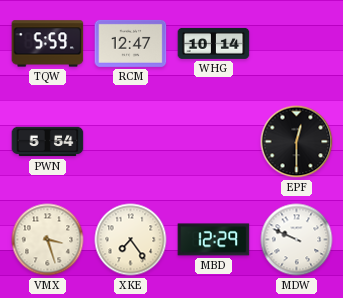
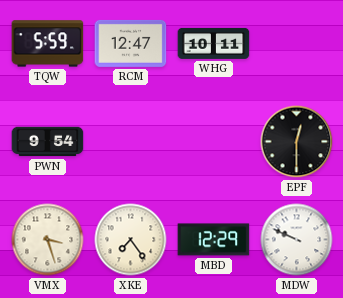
WHG: 10:14 -> 10:11
PWN: 5:54 -> 9:54
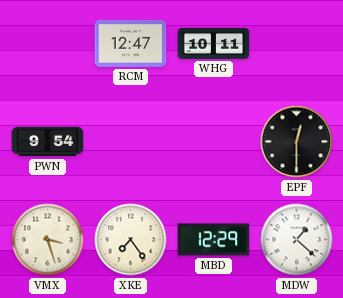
TQW: 5:59 -> none
MDW: 9:49 -> 1:22
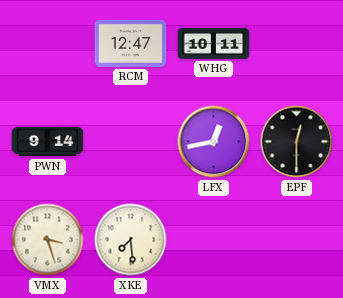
PWN: 9:54 -> 9:14
LFX: none -> 12:43
XKE: 7:24 -> 7:29
MBD: 12:29 -> none
MDW: 1:22 -> none
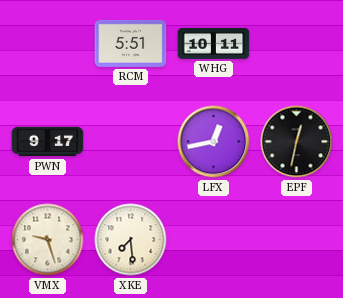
RCM: 12:47 -> 5:51
PWN: 9:14 -> 9:17
EPF: 12:30 -> 12:32
VMX: 3:27 -> 9:27
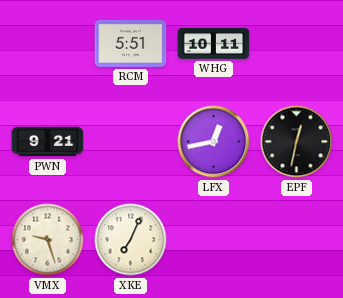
PWN: 9:17 -> 9:21
XKE: 7:29 -> 7:04
